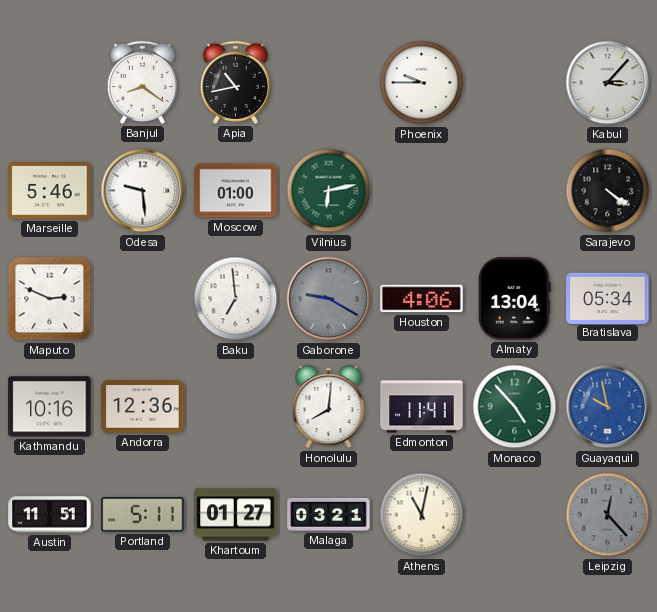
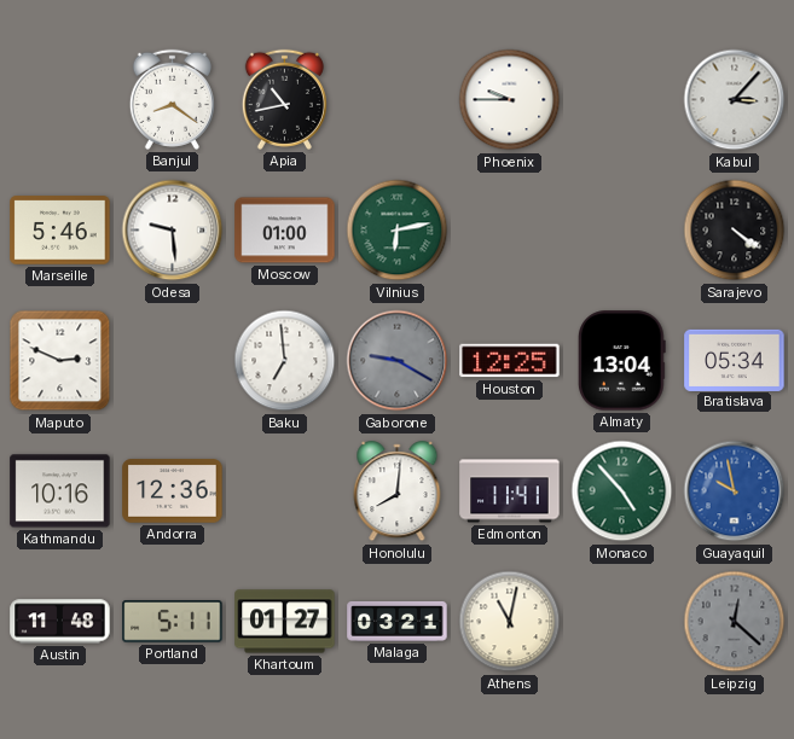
Houston: 4:06 -> 12:25
Austin: 11:51 -> 11:48
Leipzig: 12:23 -> 12:22
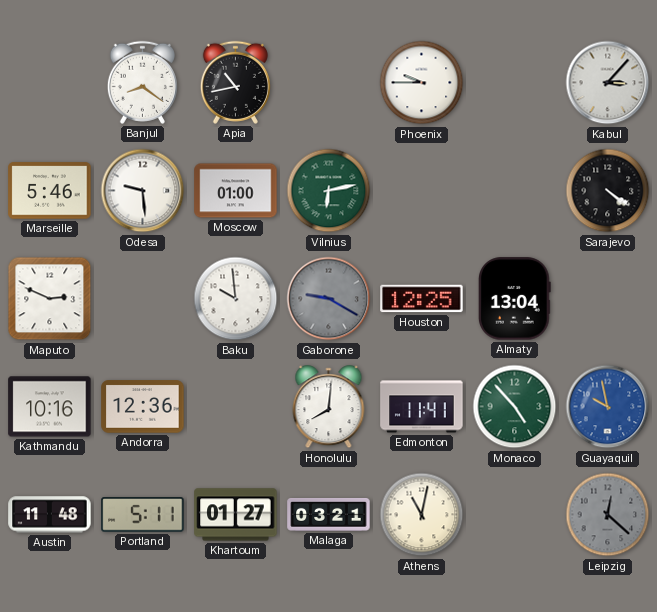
Baku: 6:59 -> 9:59
Bratislava: 05:34 -> none
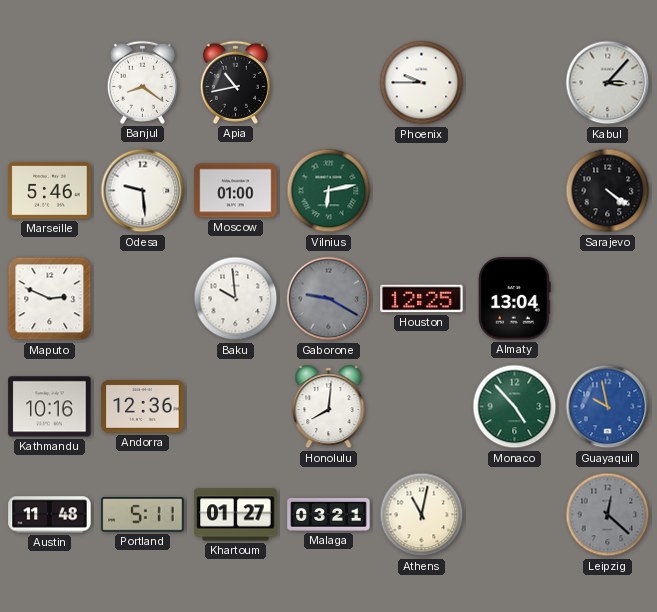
Edmonton: 11:41 -> none
